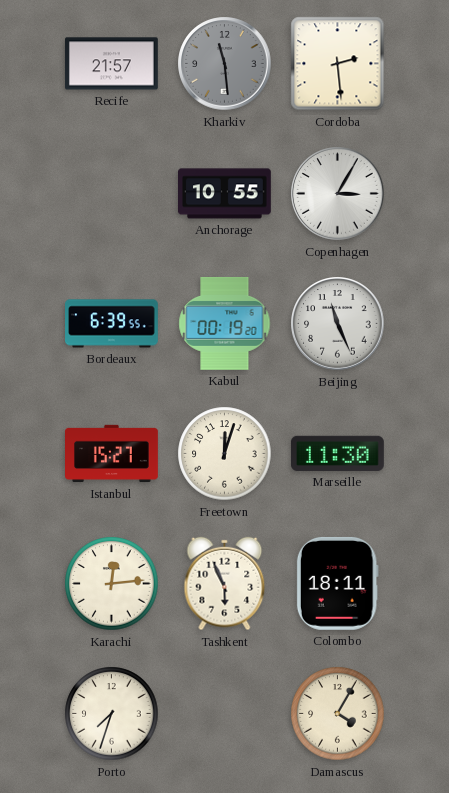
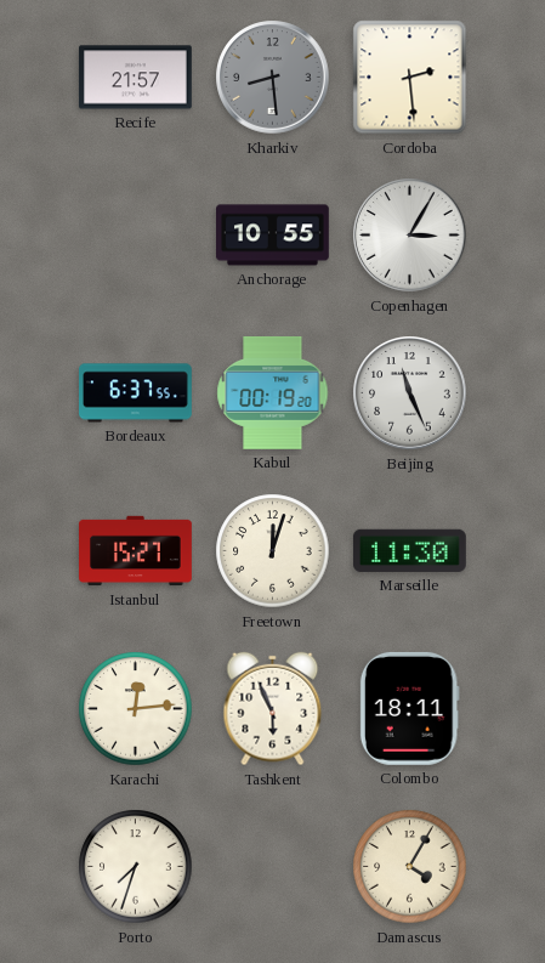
Kharkiv: 11:29 -> 8:29
Bordeaux: 6:39 -> 6:37
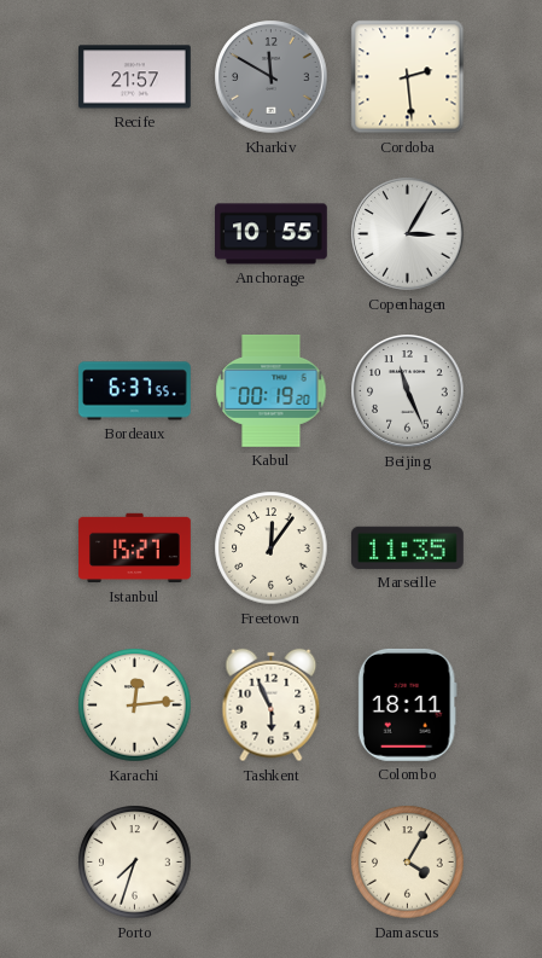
Kharkiv: 8:29 -> 11:50
Freetown: 12:03 -> 12:06
Marseille: 11:30 -> 11:35
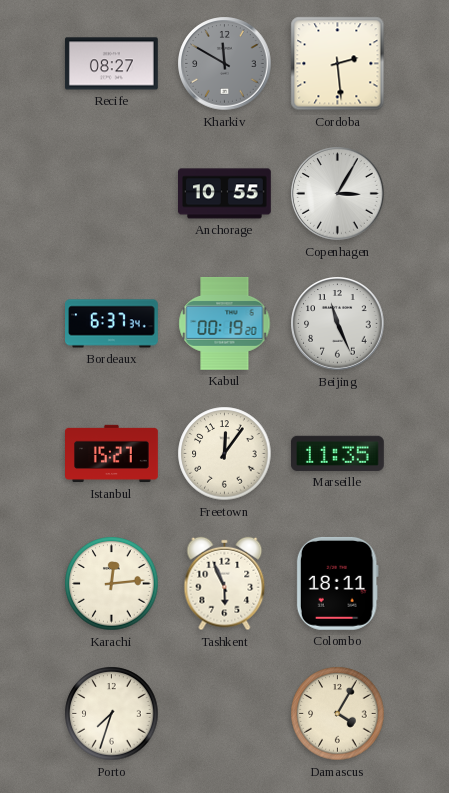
Recife: 21:57 -> 08:27
Bordeaux: 6:37:55 -> 6:37:34
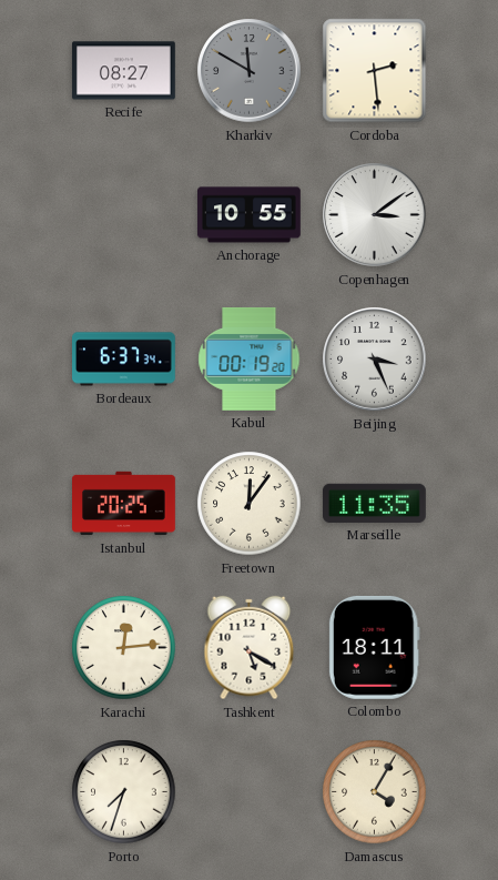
Copenhagen: 3:05 -> 3:09
Beijing: 11:26 -> 3:26
Istanbul: 15:27 -> 20:25
Tashkent: 5:56 -> 5:20
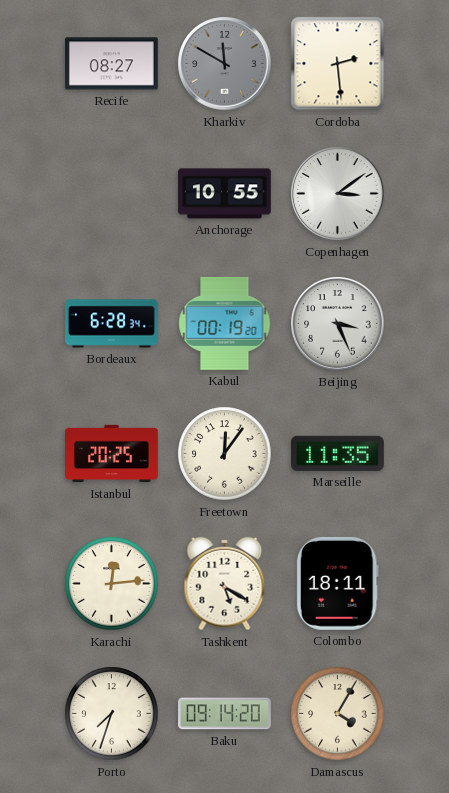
Bordeaux: 6:37 -> 6:28
Baku: none -> 09:14
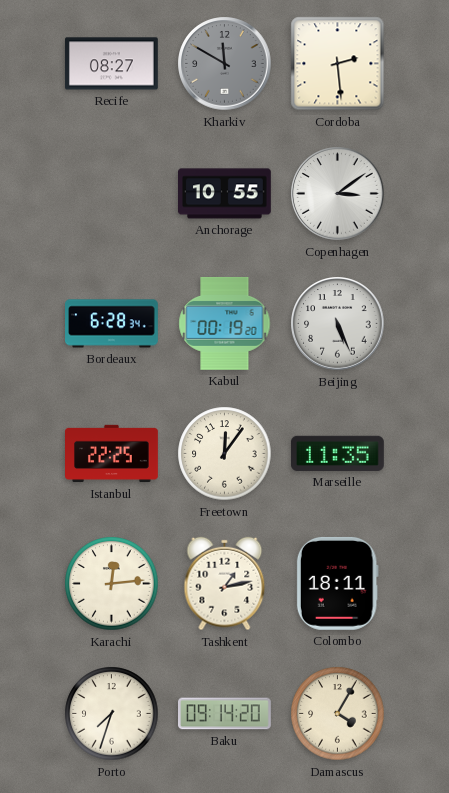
Beijing: 3:26 -> 5:26
Istanbul: 20:25 -> 22:25
Tashkent: 5:20 -> 1:13
